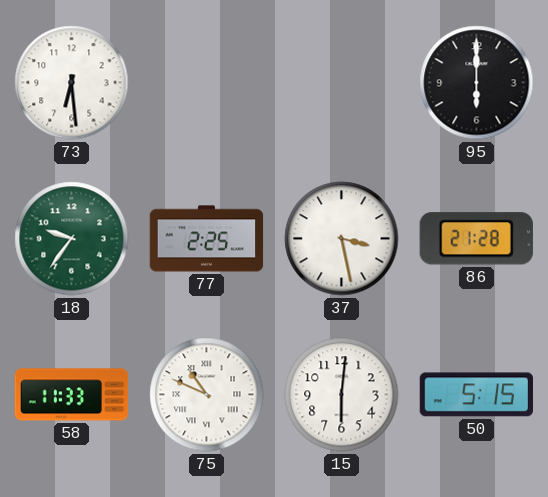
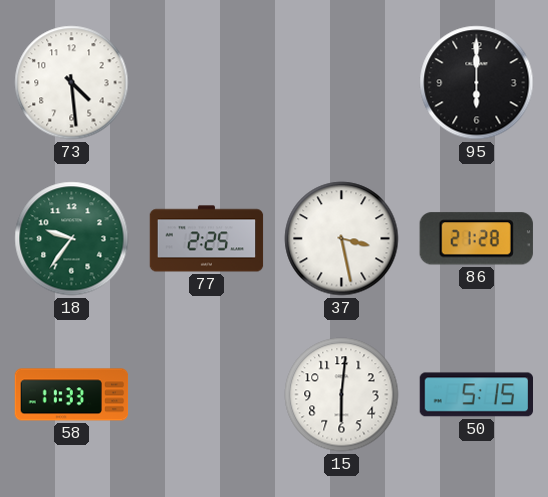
73: 6:29 -> 4:29
75: 10:49 -> none
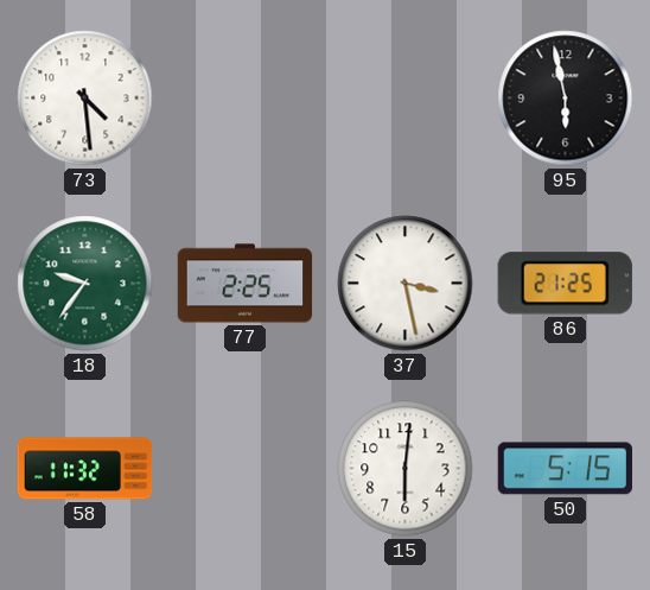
95: 6:00 -> 5:58
86: 21:28 -> 21:25
58: 11:33 -> 11:32
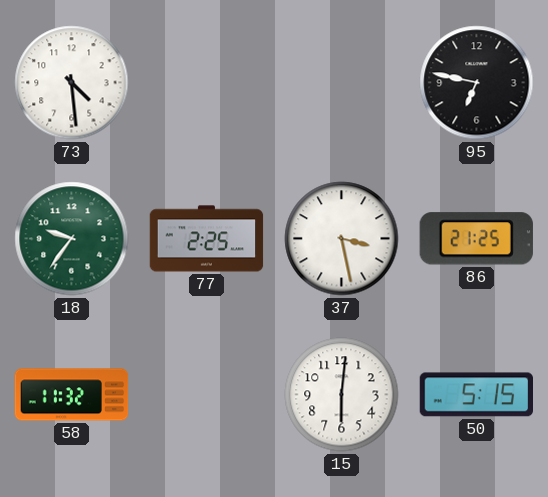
95: 5:58 -> 6:47
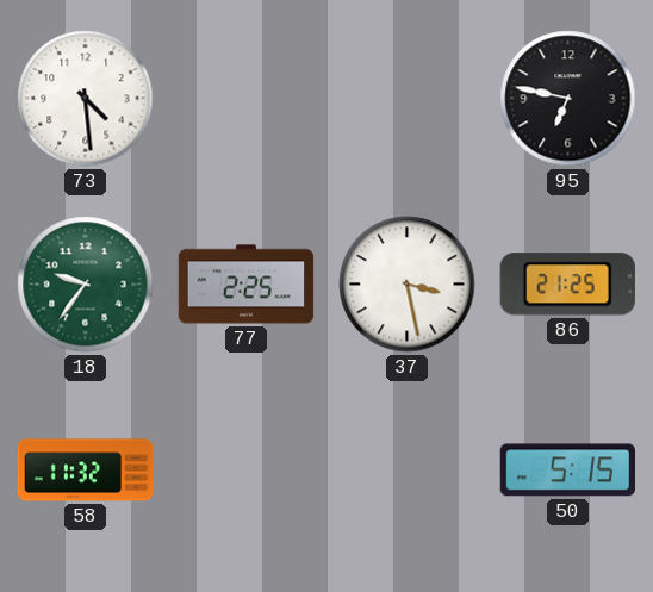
15: 6:01 -> none
